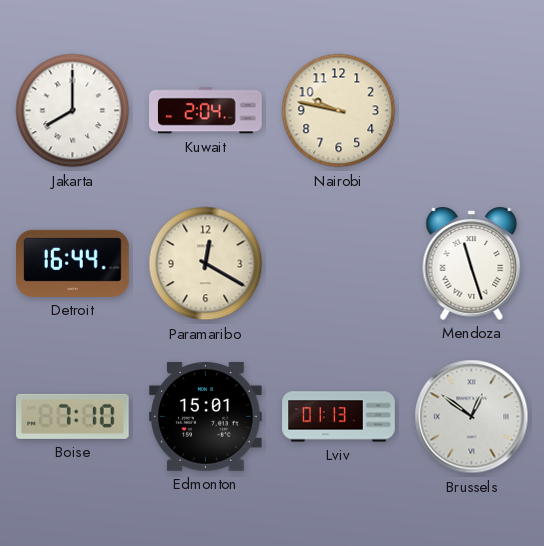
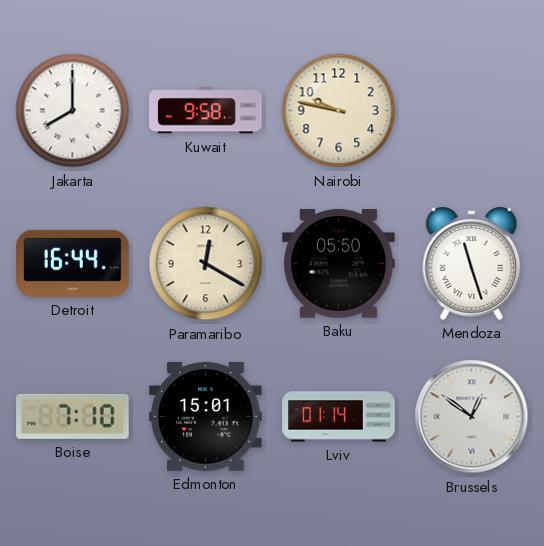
Kuwait: 2:04 -> 9:58
Baku: none -> 05:50
Lviv: 01:13 -> 01:14
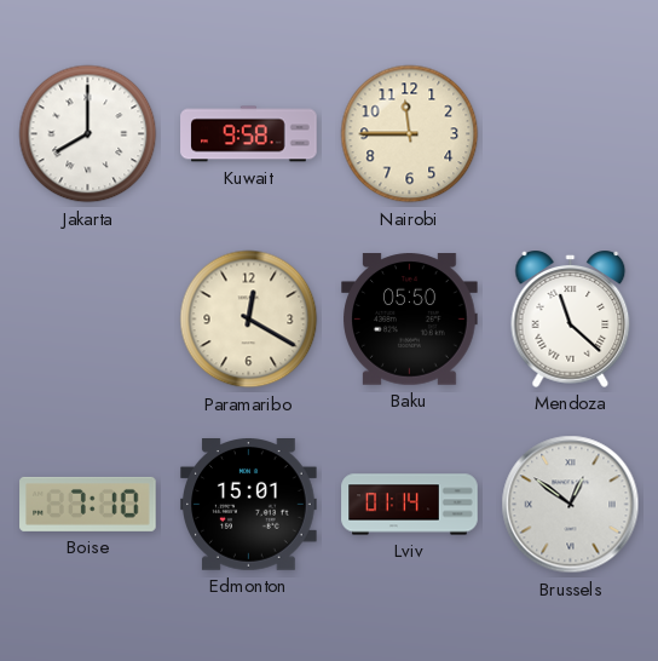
Nairobi: 9:47 -> 11:45
Detroit: 16:44 -> none
Mendoza: 11:27 -> 11:22
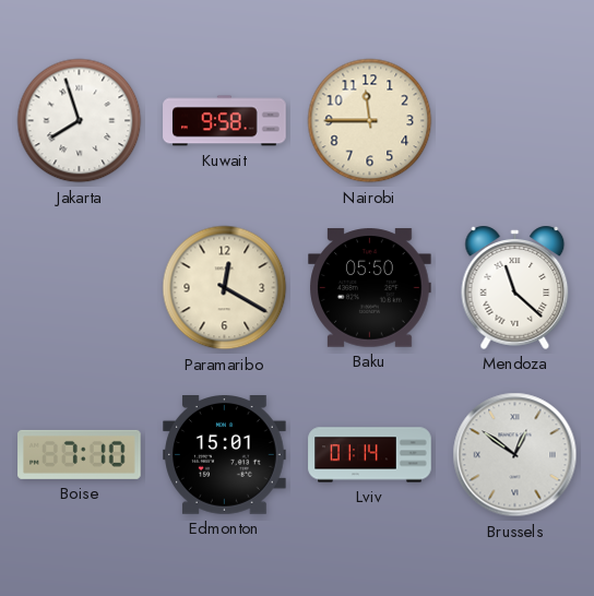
Jakarta: 8:00 -> 7:57
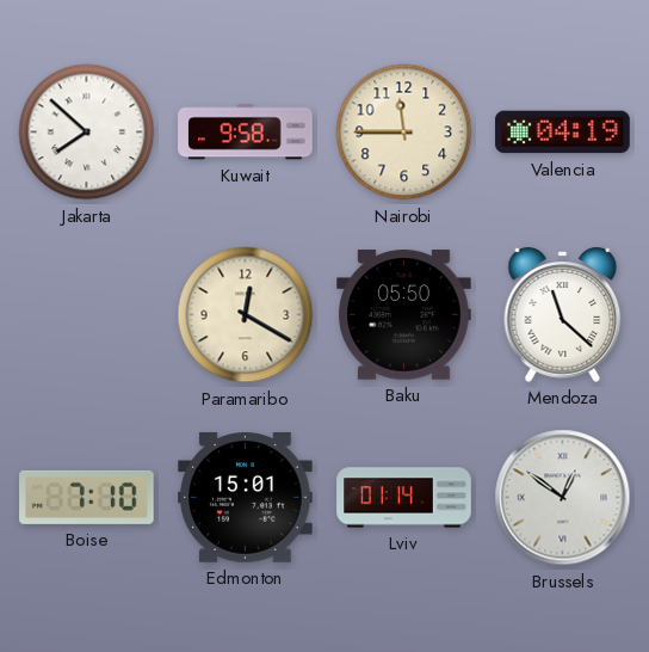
Jakarta: 7:57 -> 7:52
Valencia: none -> 04:19
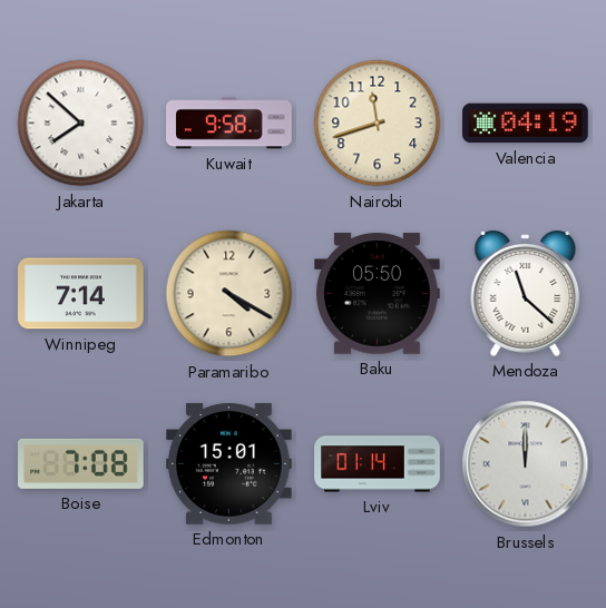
Nairobi: 11:45 -> 11:42
Winnipeg: none -> 7:14
Paramaribo: 12:20 -> 4:20
Boise: 7:10 -> 7:08
Brussels: 12:51 -> 12:00
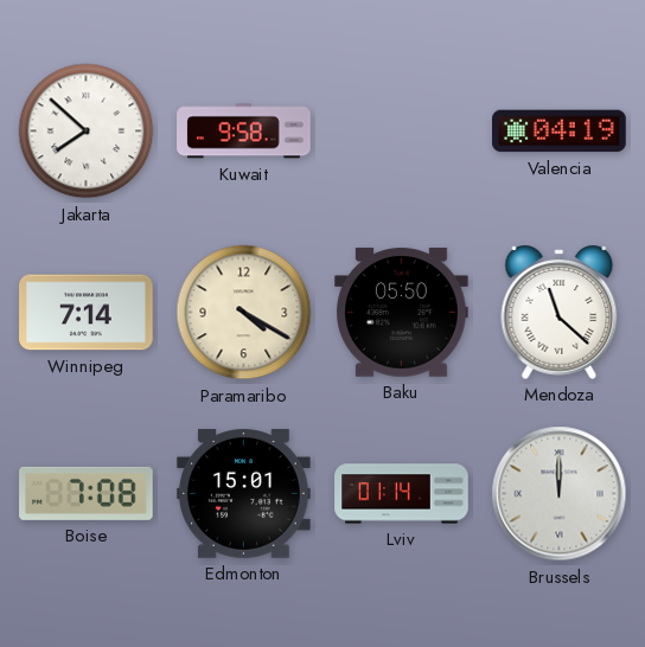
Nairobi: 11:42 -> none
